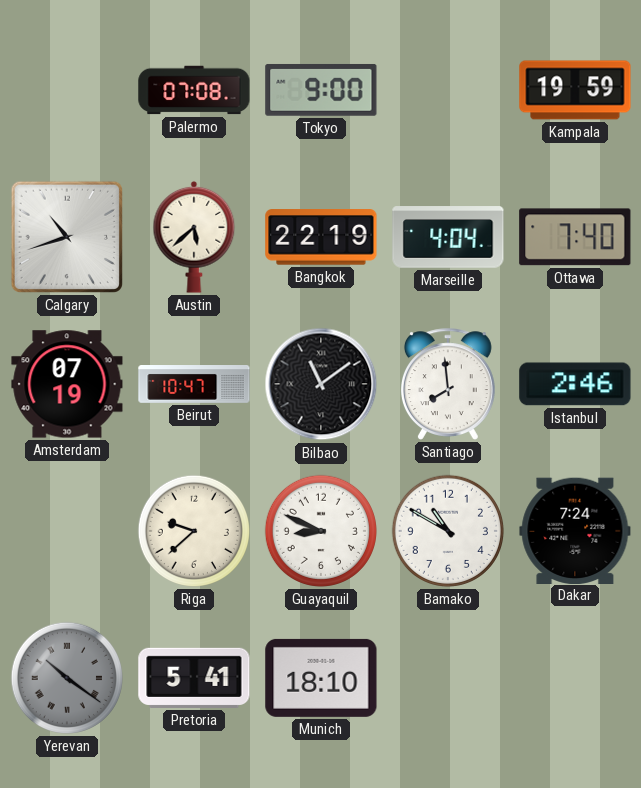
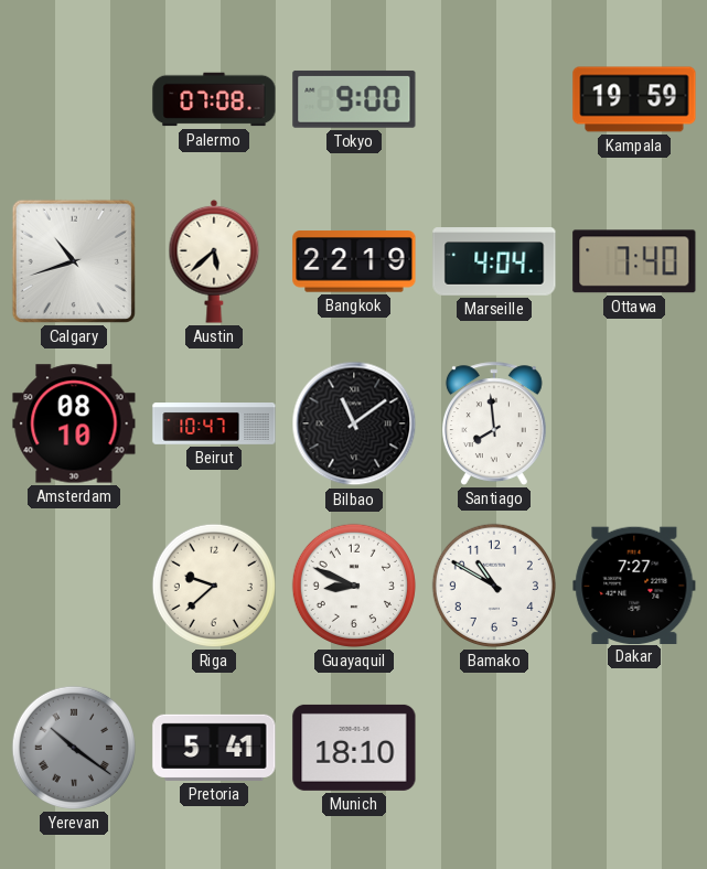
Amsterdam: 07:19 -> 08:10
Istanbul: 2:46 -> none
Dakar: 7:24 -> 7:27
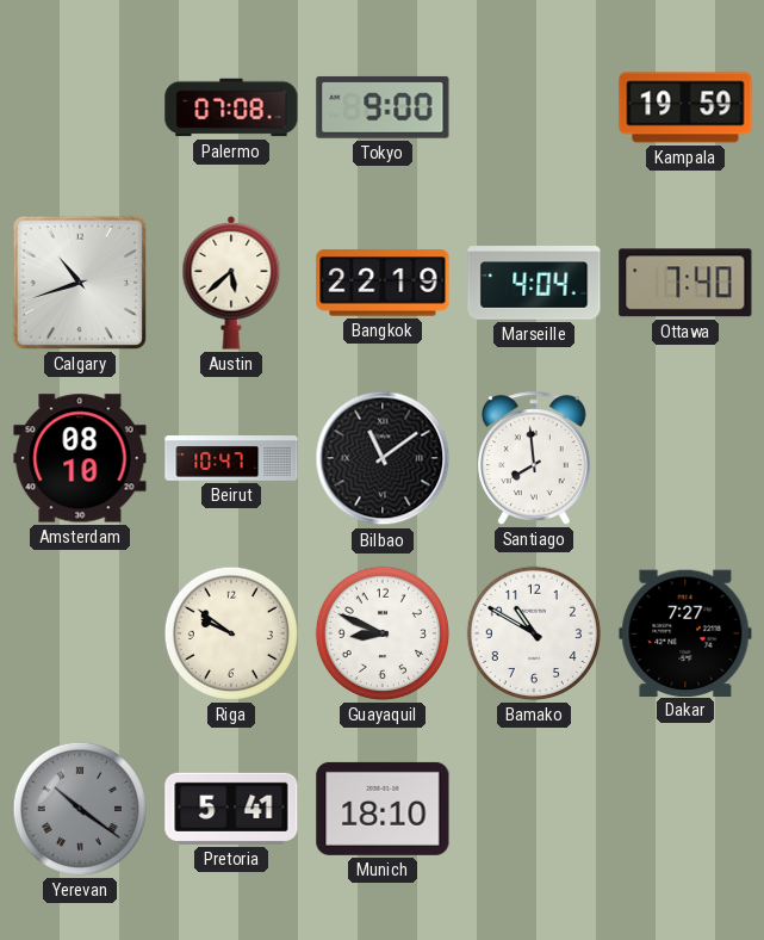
Riga: 9:38 -> 9:51
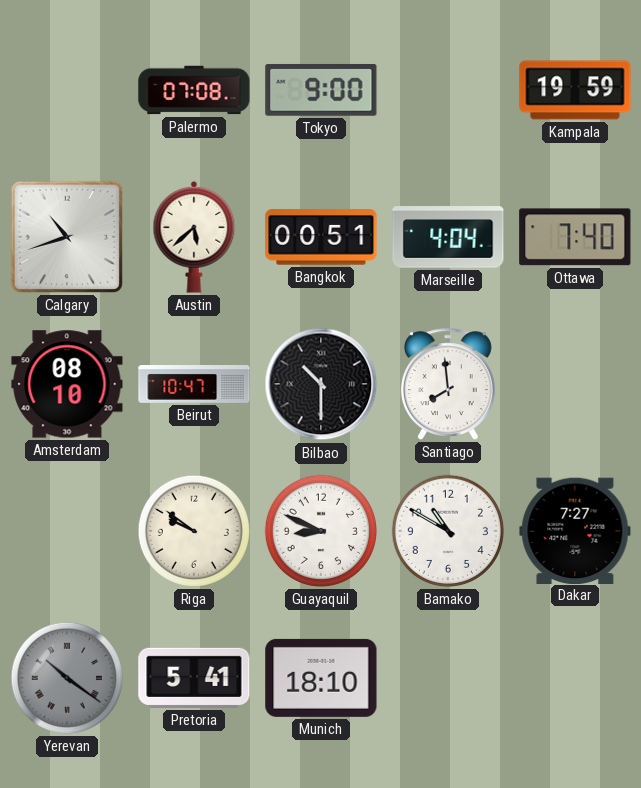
Bangkok: 22:19 -> 00:51
Bilbao: 11:09 -> 10:30
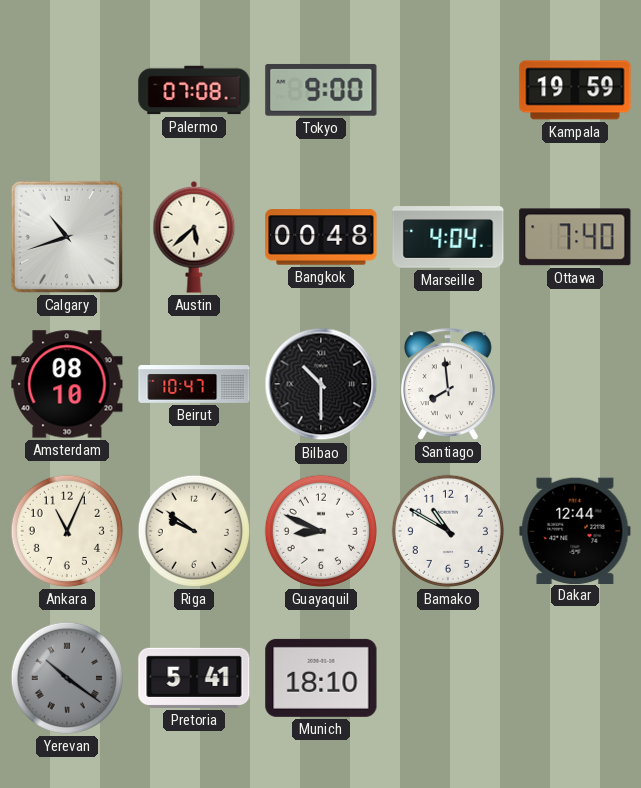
Bangkok: 00:51 -> 00:48
Ankara: none -> 11:04
Dakar: 7:27 -> 12:44
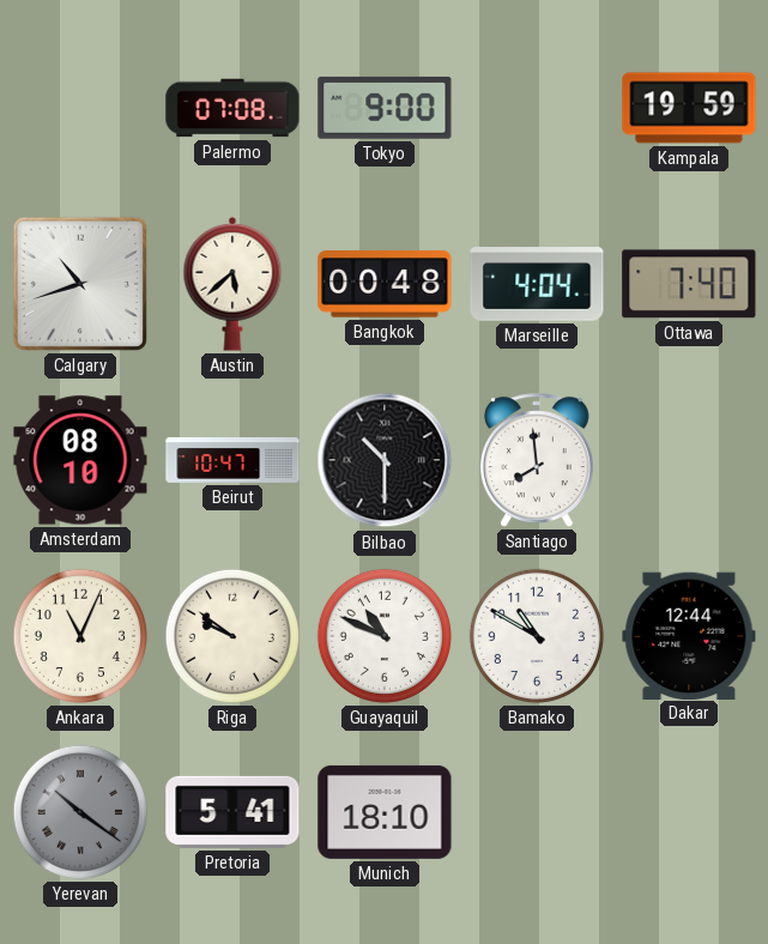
Guayaquil: 8:49 -> 10:49
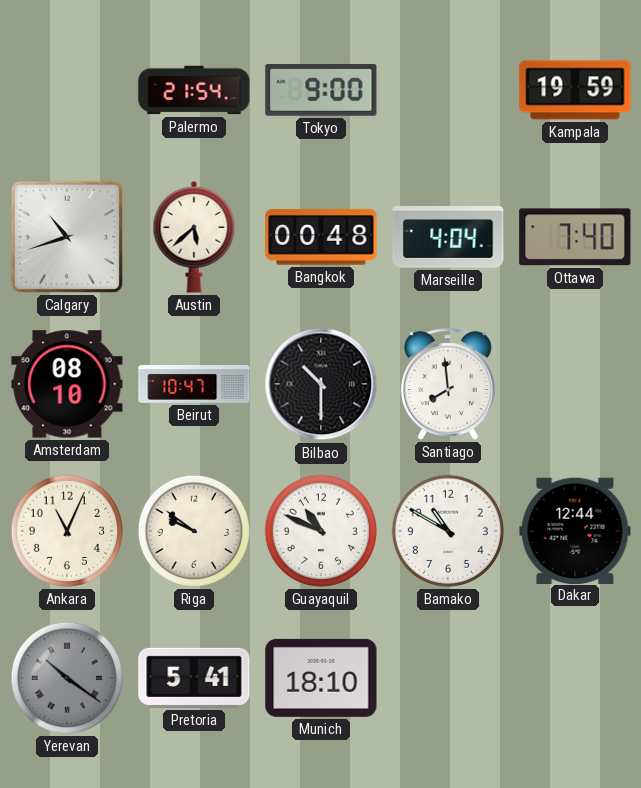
Palermo: 07:08 -> 21:54
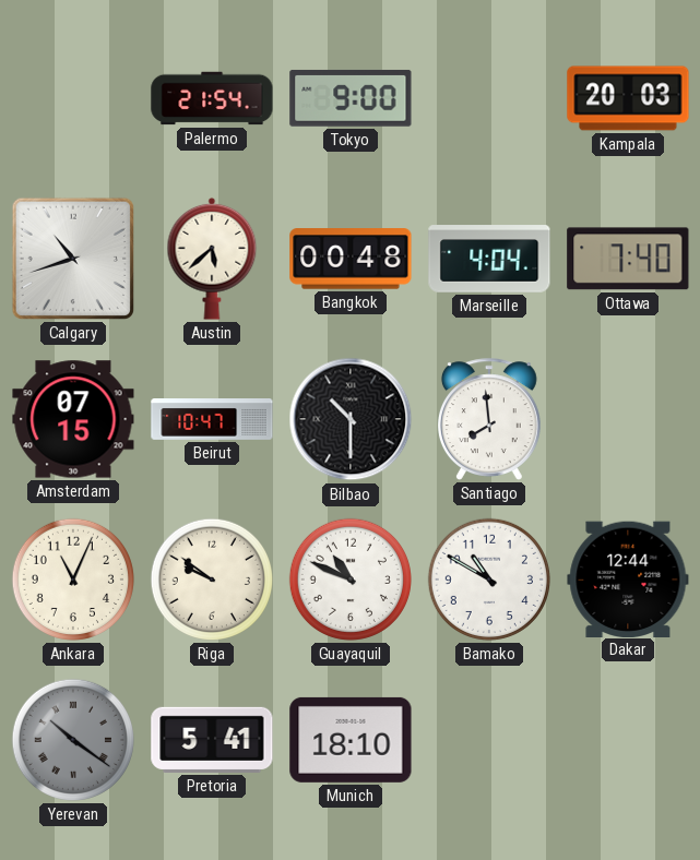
Kampala: 19:59 -> 20:03
Amsterdam: 08:10 -> 07:15
